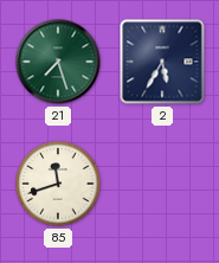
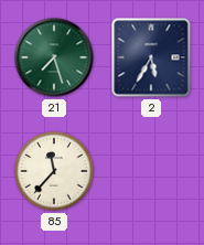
85: 11:42 -> 11:37
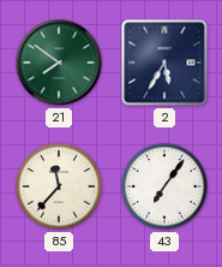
21: 7:27 -> 7:51
43: none -> 7:06
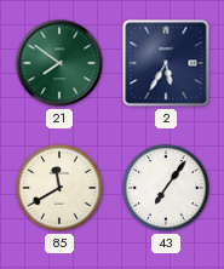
85: 11:37 -> 11:40
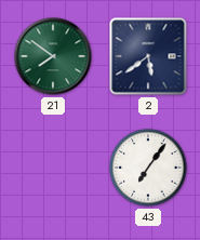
2: 5:35 -> 5:39
85: 11:40 -> none
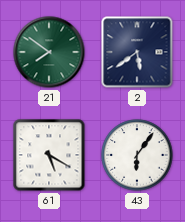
61: none -> 5:20
43: 7:06 -> 6:06
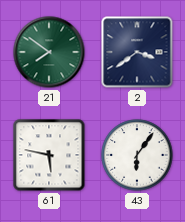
2: 5:39 -> 3:39
61: 5:20 -> 5:47
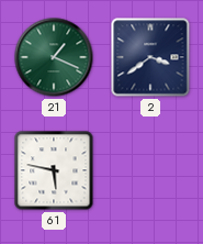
21: 7:51 -> 1:19
43: 6:06 -> none
